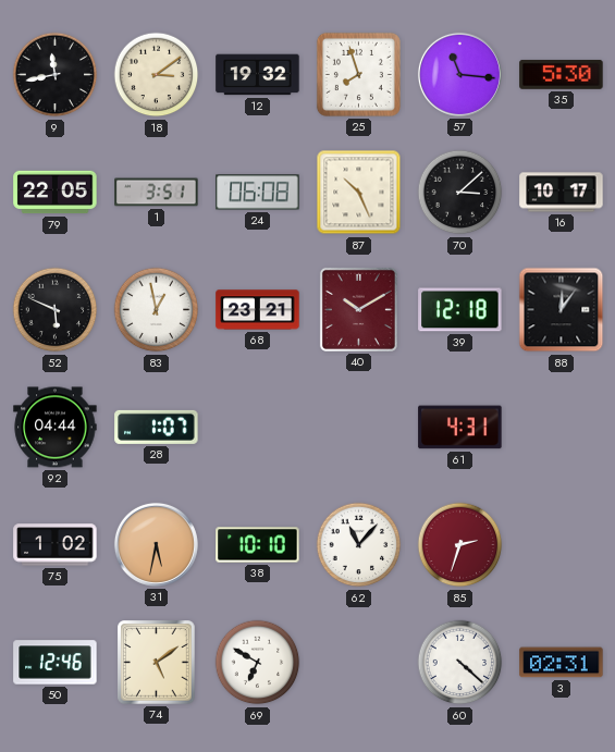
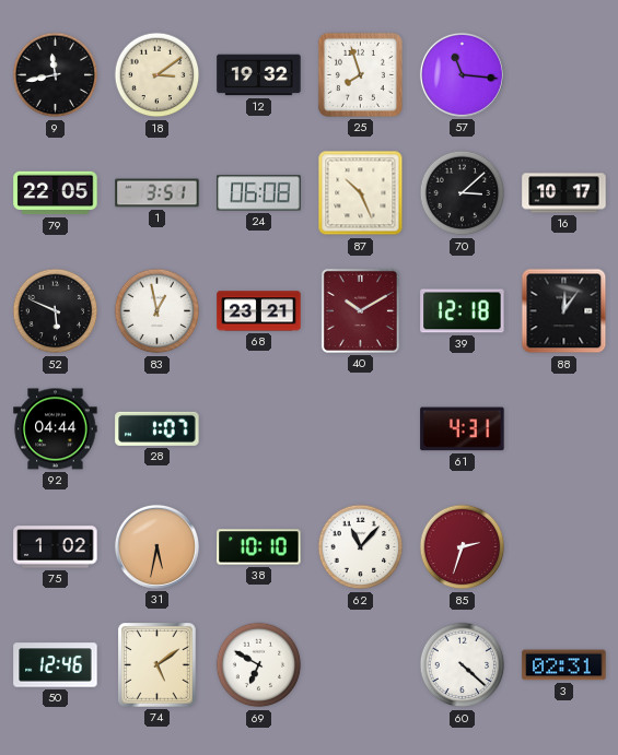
35: 5:30 -> none
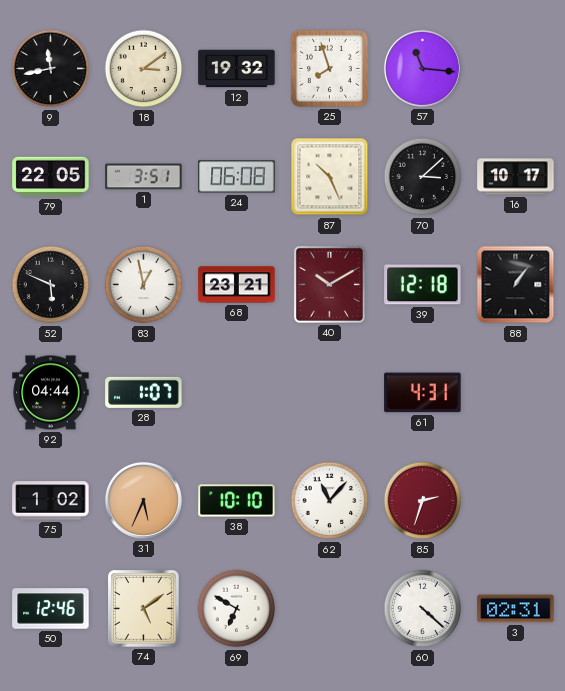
88: 12:06 -> 1:06
31: 5:32 -> 5:34
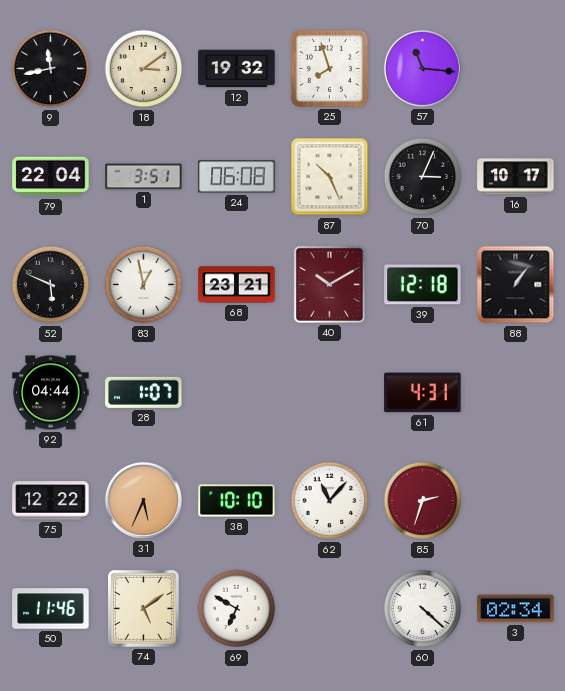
79: 22:05 -> 22:04
70: 3:08 -> 3:04
75: 1:02 -> 12:22
50: 12:46 -> 11:46
3: 02:31 -> 02:34
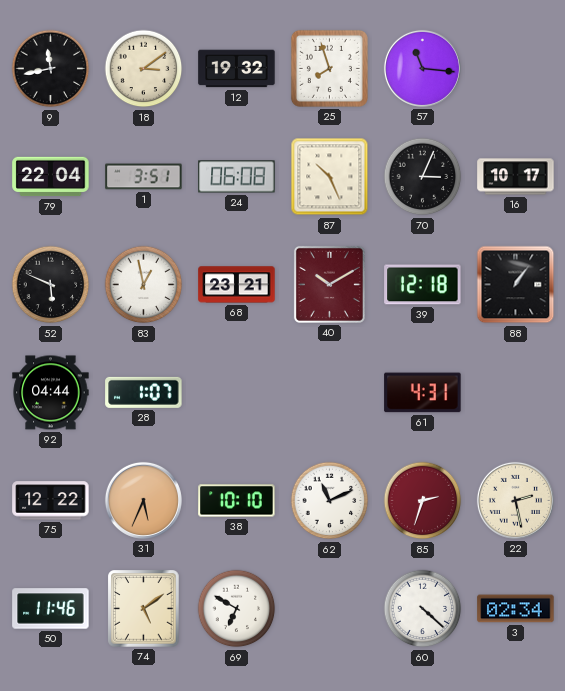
62: 11:07 -> 11:11
22: none -> 2:28
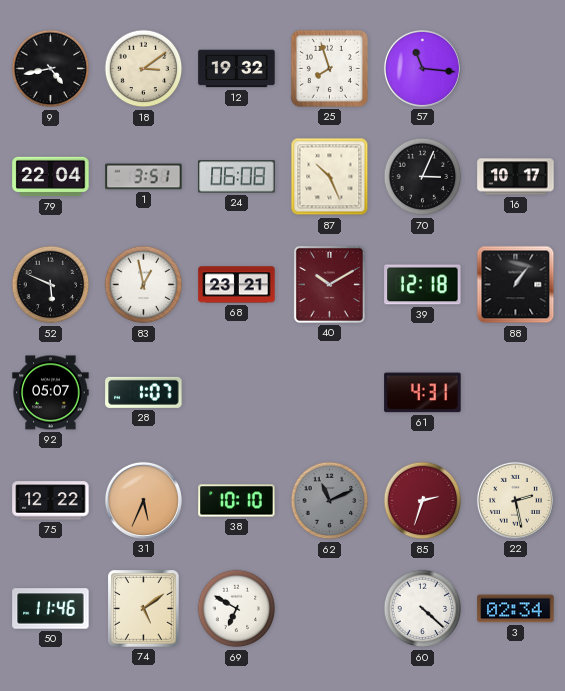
9: 11:43 -> 4:43
92: 04:44 -> 05:07
62 dial: white -> grey
